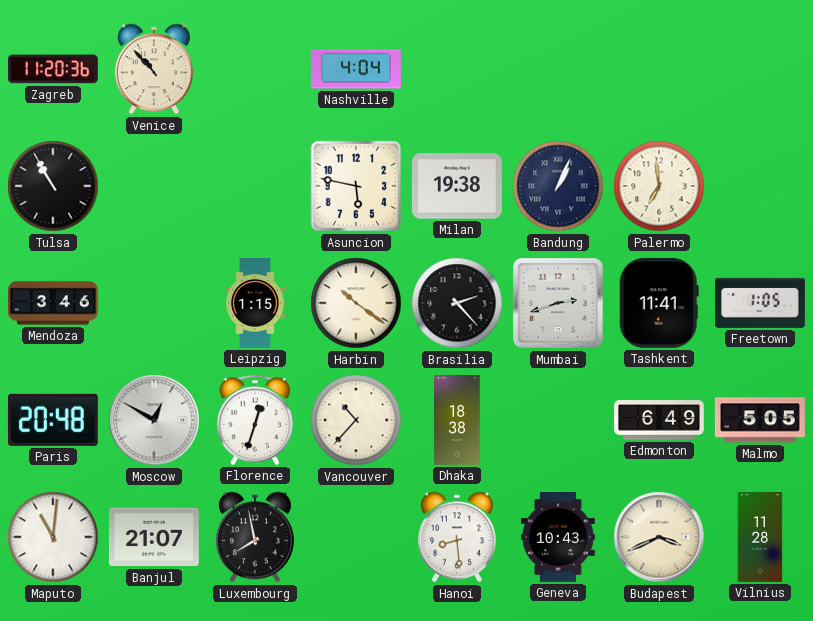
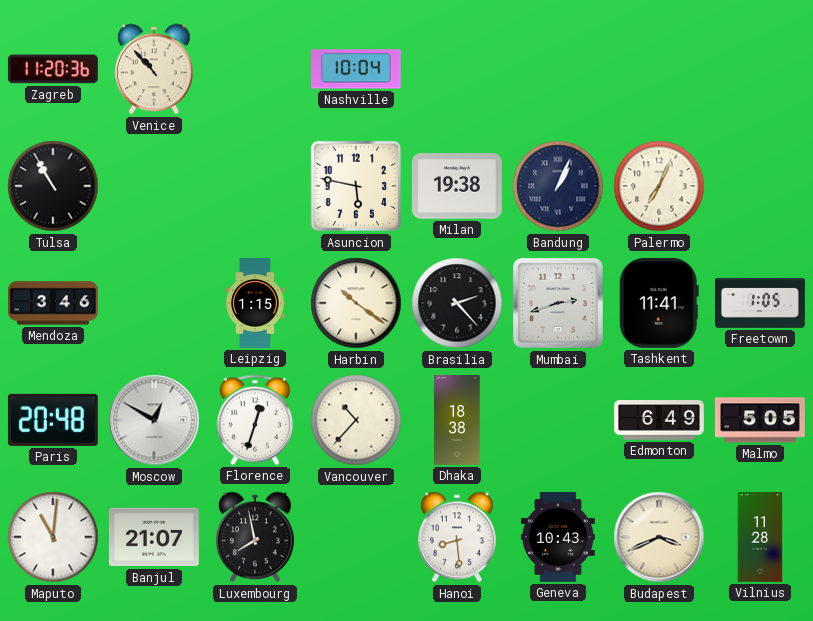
Nashville: 4:04 -> 10:04
Palermo: 6:59 -> 7:04
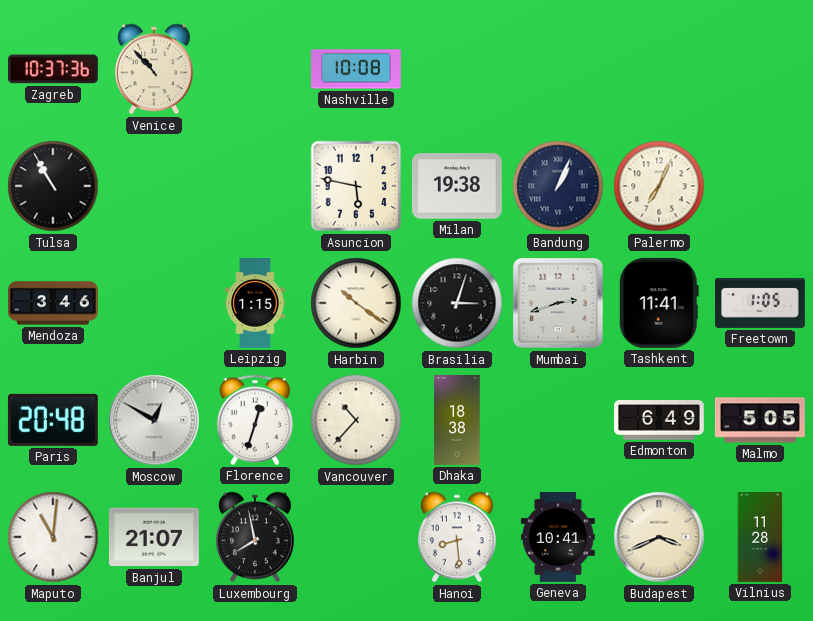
Zagreb: 11:20 -> 10:37
Nashville: 10:04 -> 10:08
Brasilia: 2:23 -> 3:03
Geneva: 10:43 -> 10:41
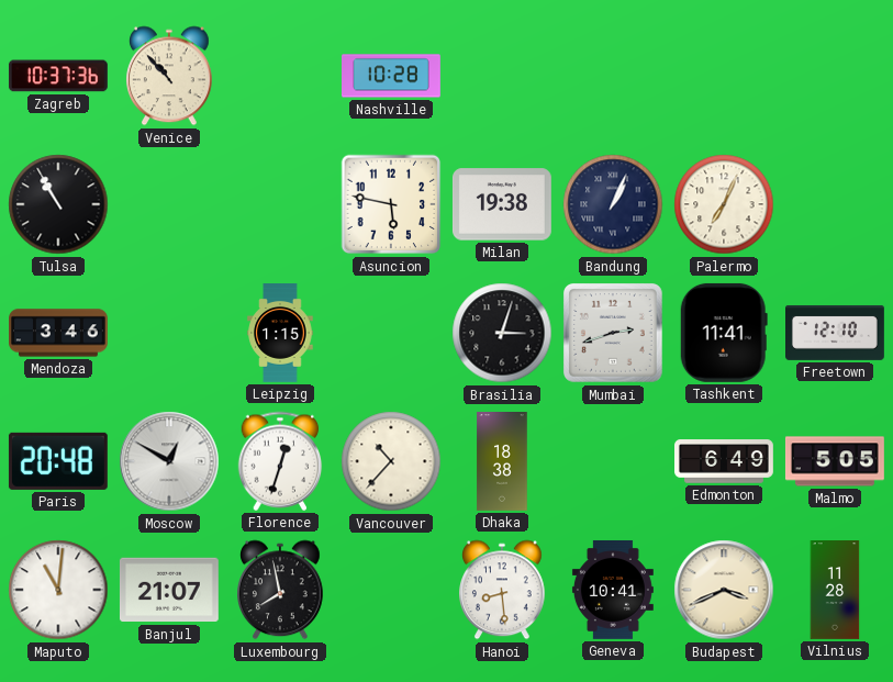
Nashville: 10:08 -> 10:28
Harbin: 10:21 -> none
Freetown: 1:05 -> 12:10
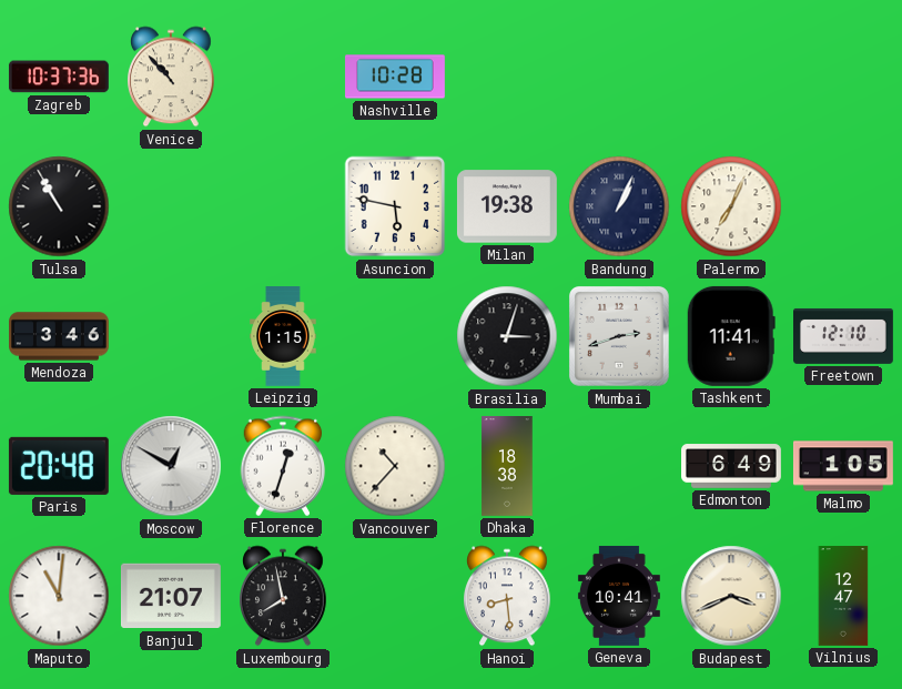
Malmo: 5:05 -> 1:05
Vilnius: 11:28 -> 12:47
